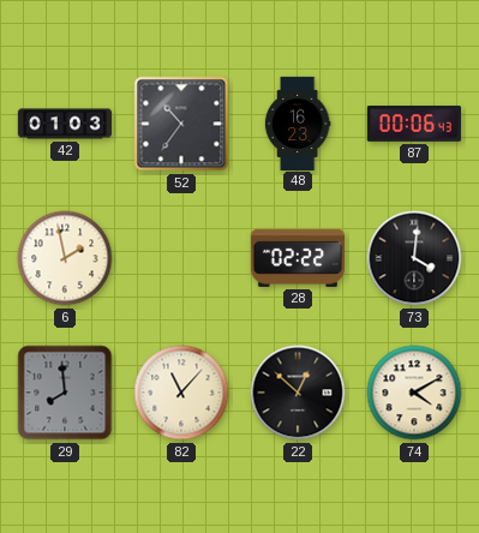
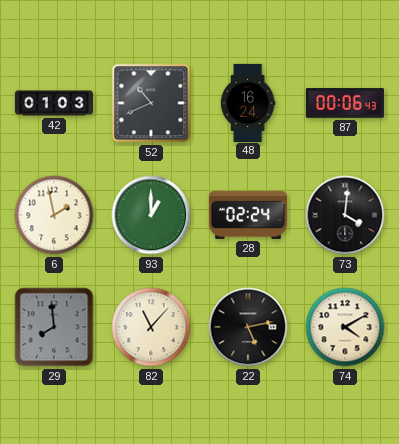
52: 10:36 -> 10:41
48: 16:23 -> 16:24
93: none -> 1:00
28: 02:22 -> 02:24
22: 12:52 -> 5:13
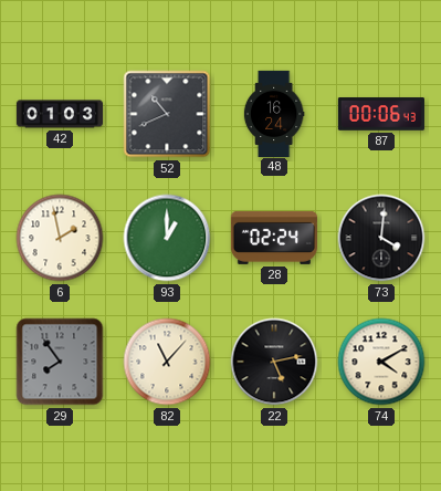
29: 7:59 -> 7:54
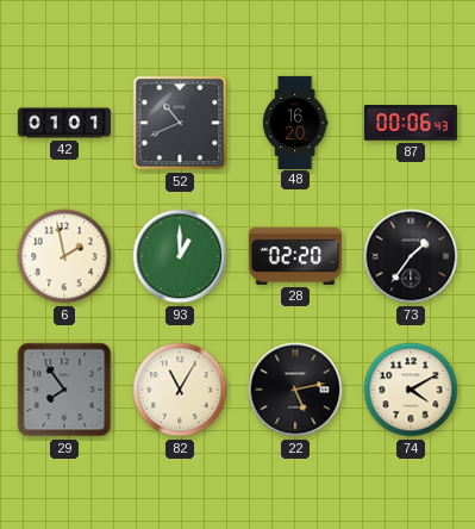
42: 01:03 -> 01:01
48: 16:24 -> 16:20
28: 02:24 -> 02:20
73: 4:01 -> 1:36
82: 11:07 -> 11:05
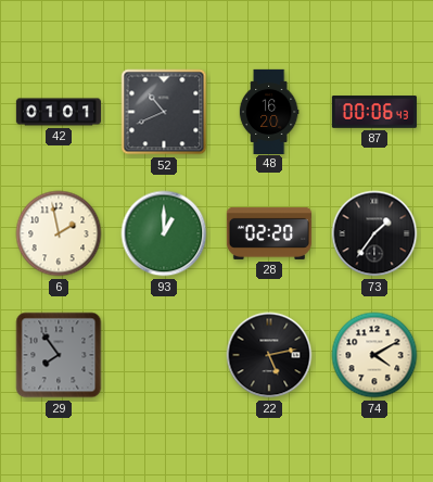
82: 11:05 -> none
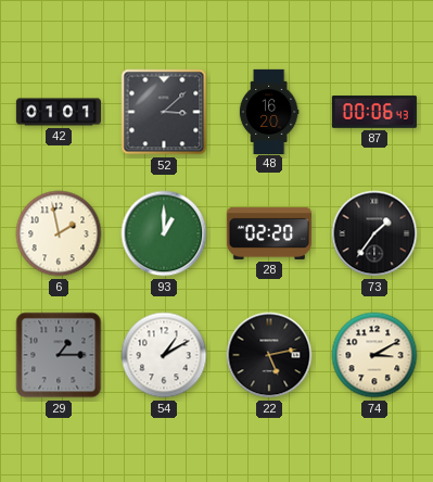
52: 10:41 -> 3:08
29: 7:54 -> 1:15
54: none -> 1:10
74: 4:10 -> 3:10
